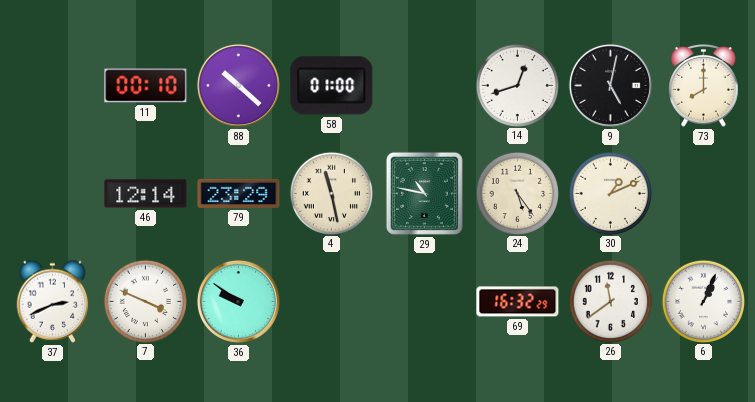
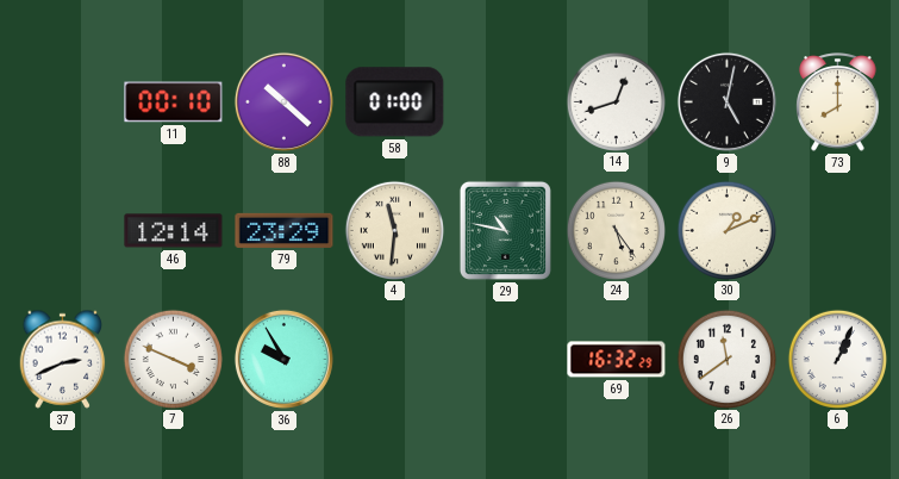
4: 11:28 -> 11:31
36: 9:51 -> 9:55
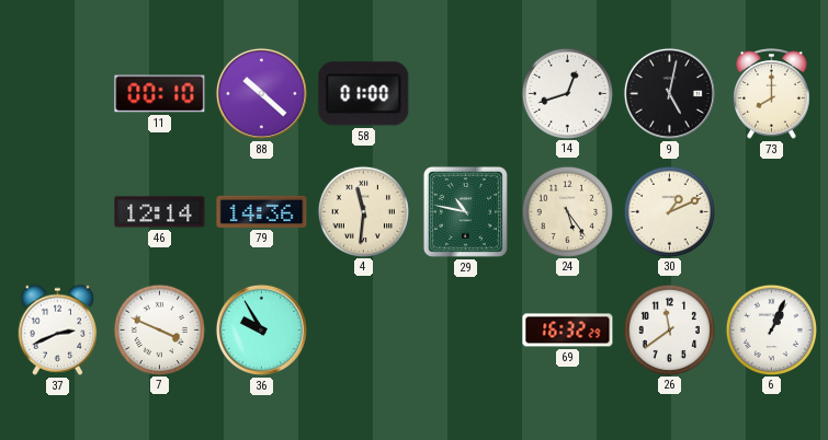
79: 23:29 -> 14:36
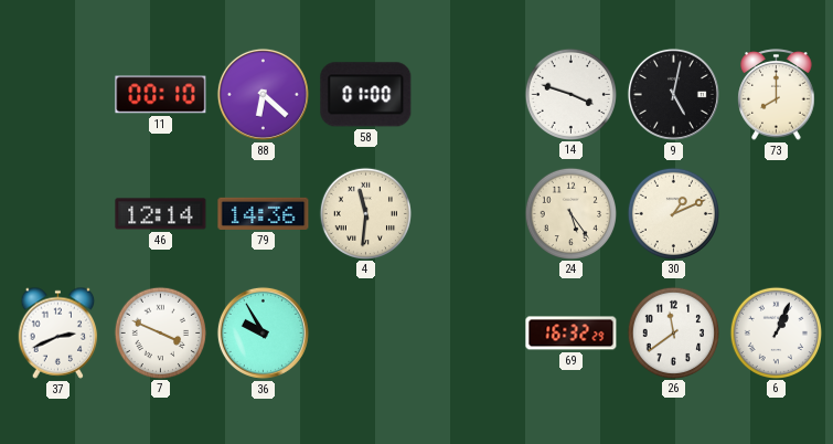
88: 10:22 -> 6:22
14: 12:42 -> 3:48
29: 10:47 -> none
